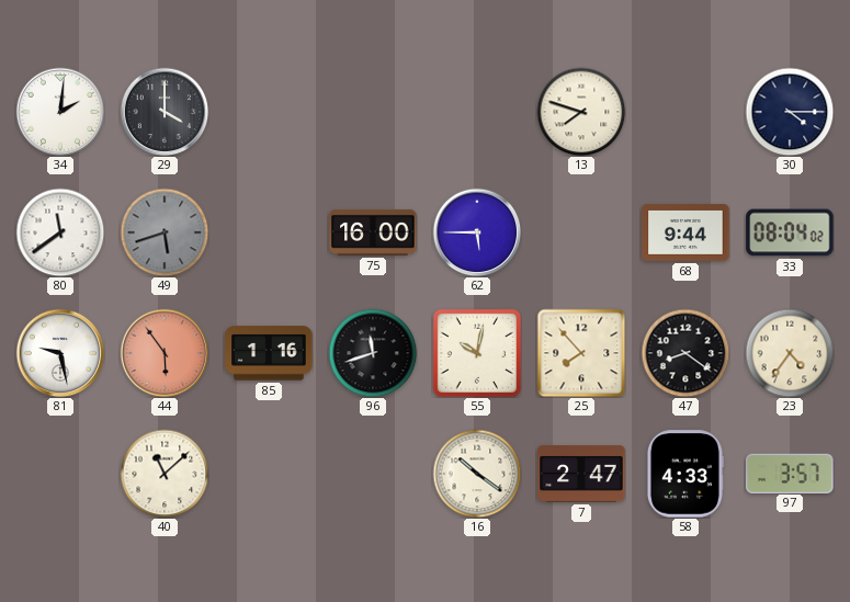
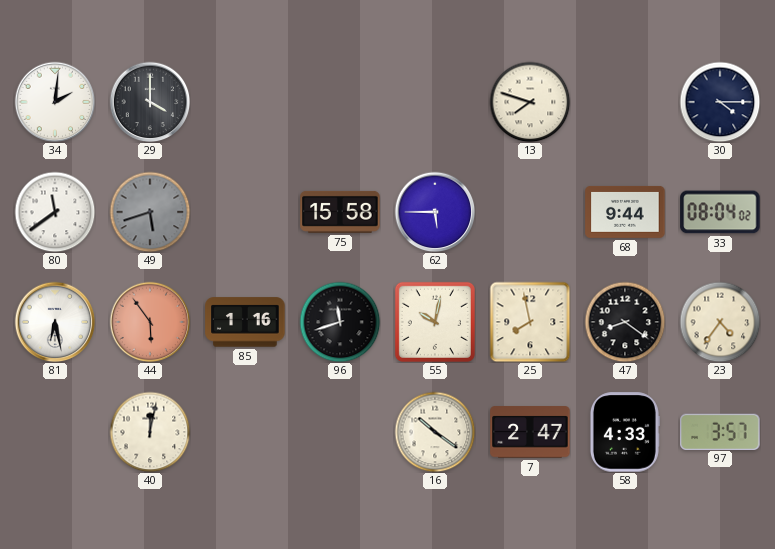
75: 16:00 -> 15:58
81: 9:28 -> 6:28
25: 7:53 -> 7:58
40: 11:08 -> 12:02
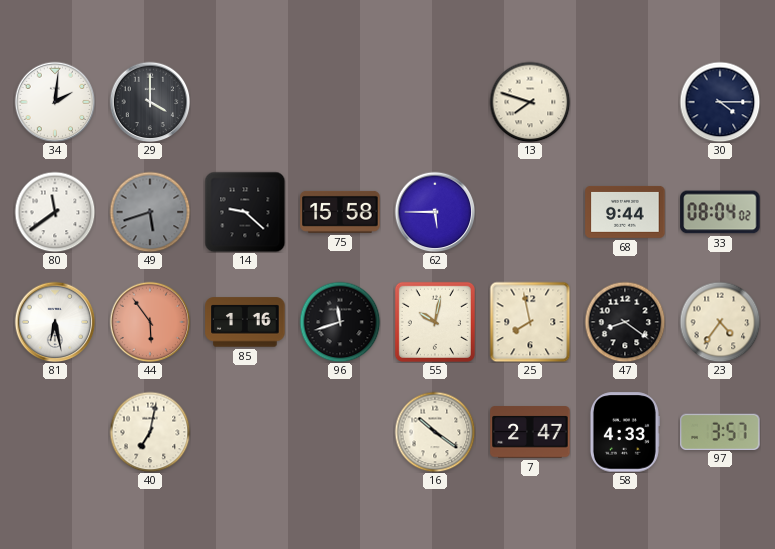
14: none -> 9:22
40: 12:02 -> 7:02
